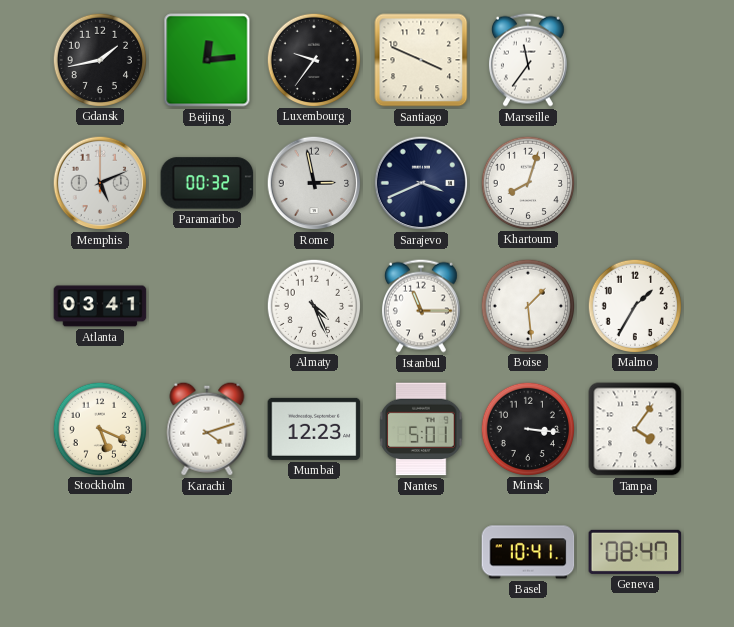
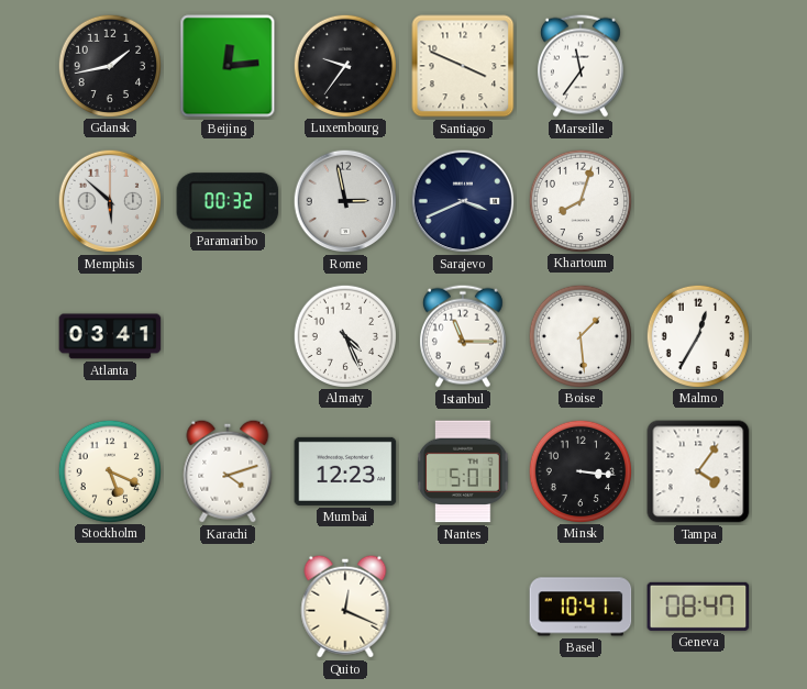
Memphis: 5:11 -> 5:52
Malmo: 1:35 -> 12:35
Quito: none -> 12:19
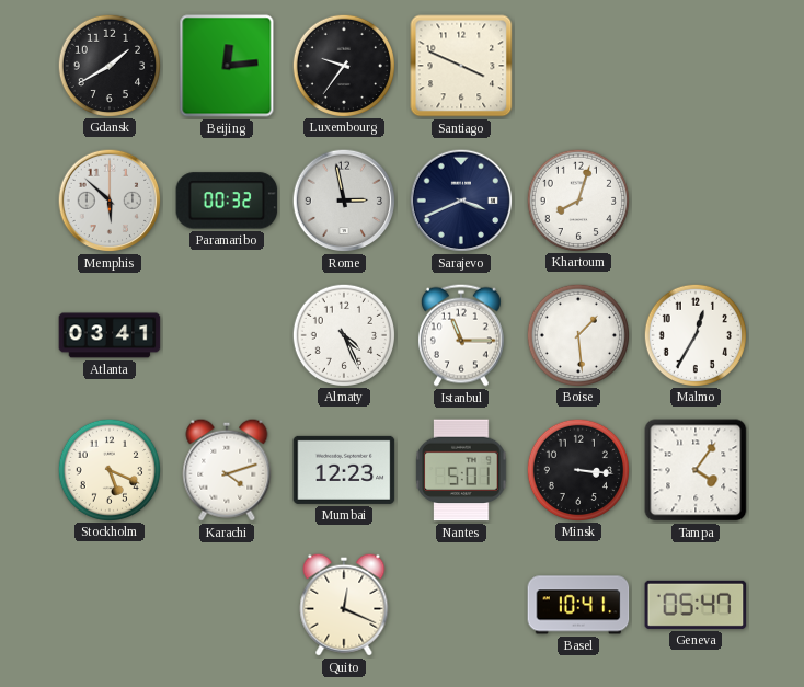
Gdansk: 1:43 -> 1:40
Marseille: 11:36 -> none
Geneva: 08:47 -> 05:47
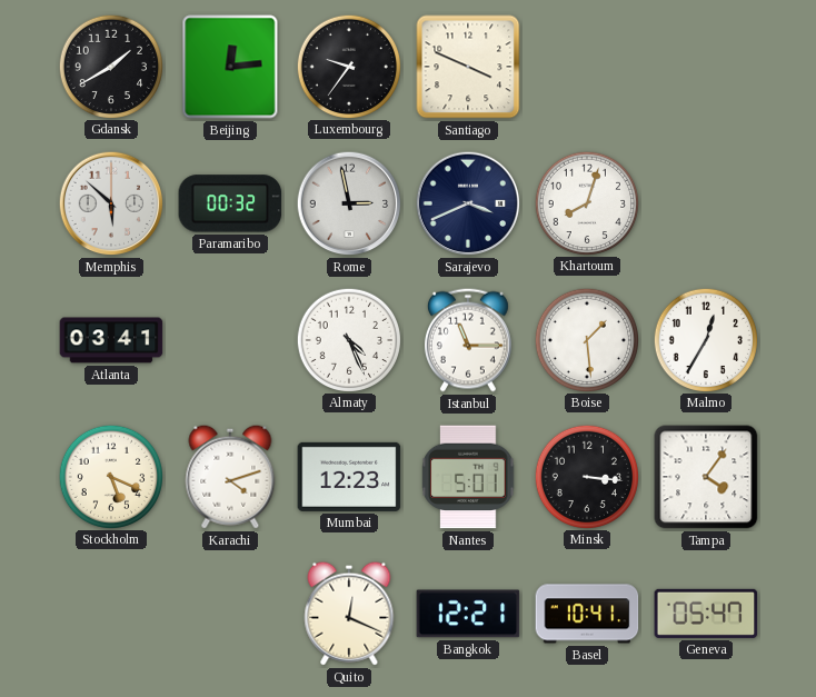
Bangkok: none -> 12:21
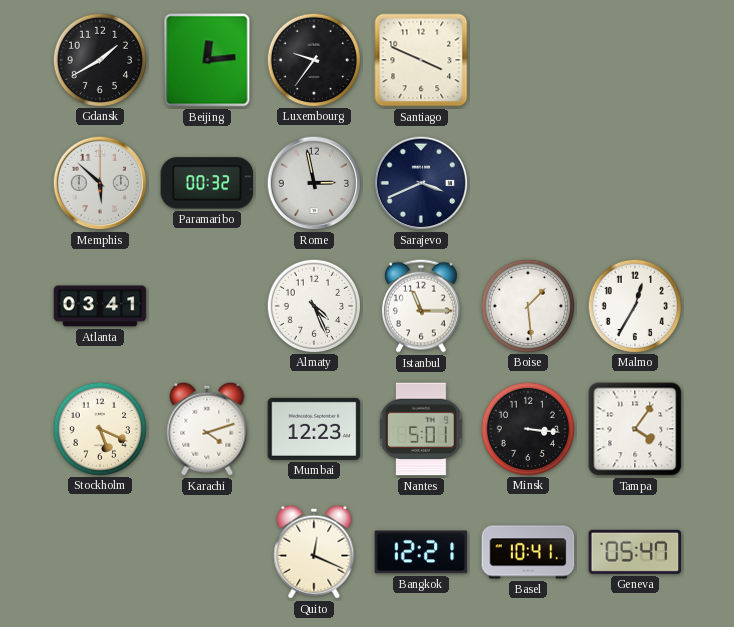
Khartoum: 8:03 -> none
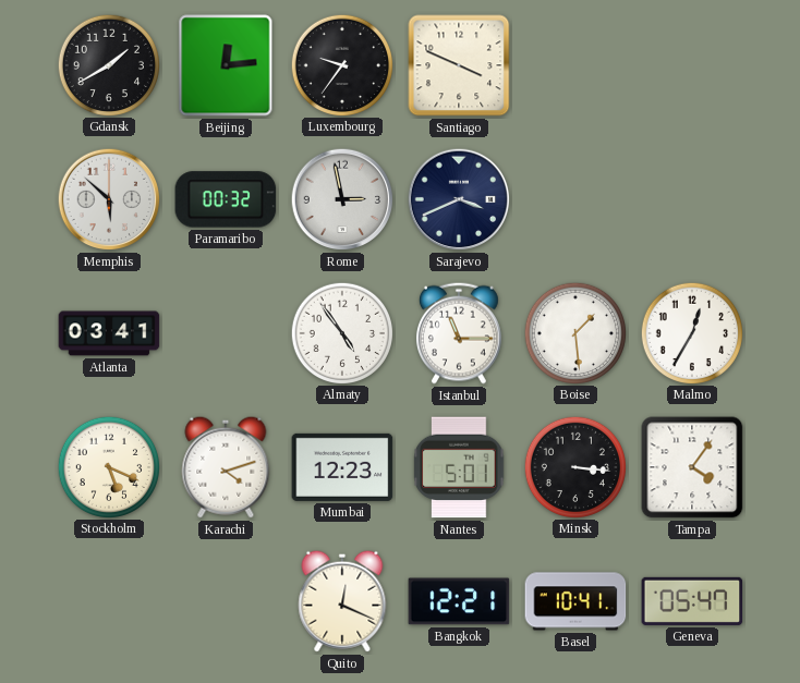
Almaty: 4:26 -> 4:54
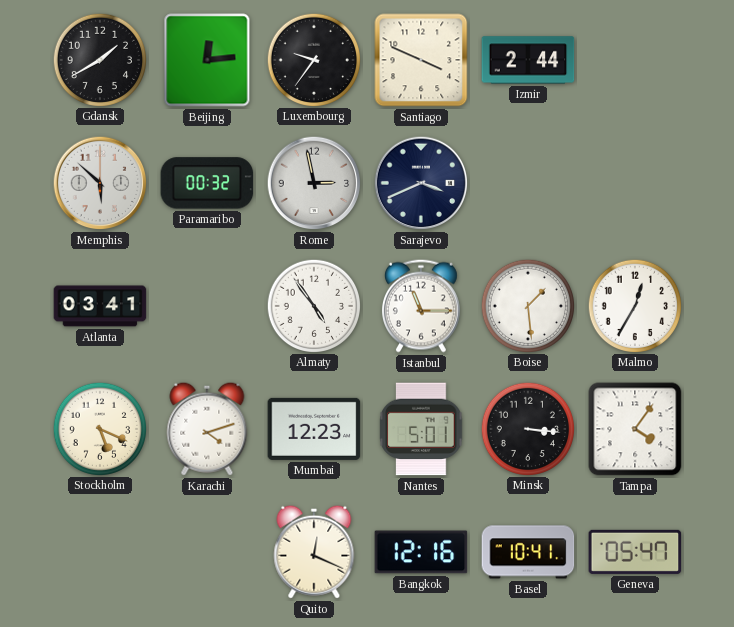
Izmir: none -> 2:44
Bangkok: 12:21 -> 12:16
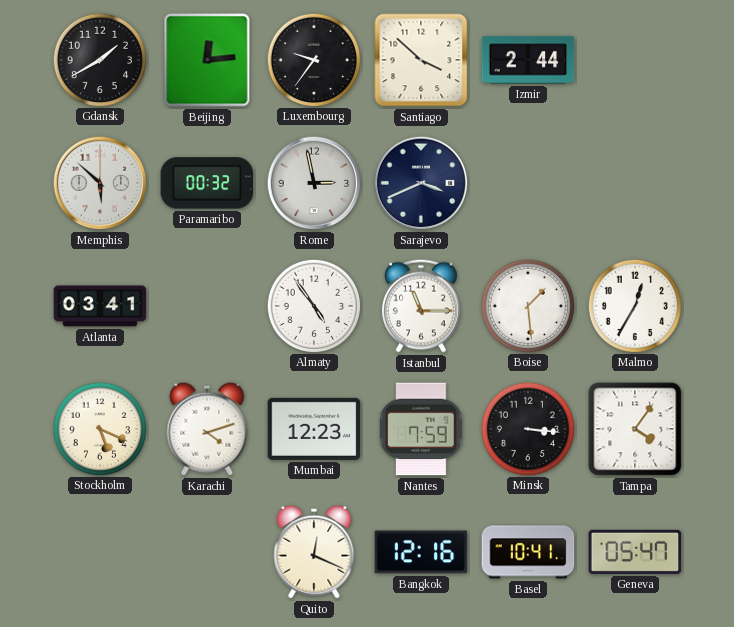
Santiago: 3:49 -> 3:52
Nantes: 5:01 -> 7:59
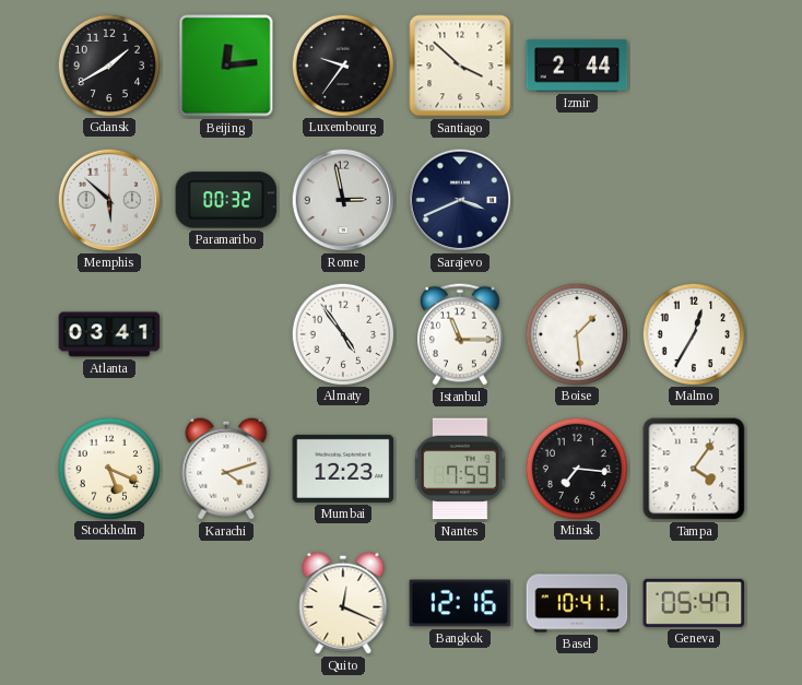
Minsk: 3:16 -> 7:16
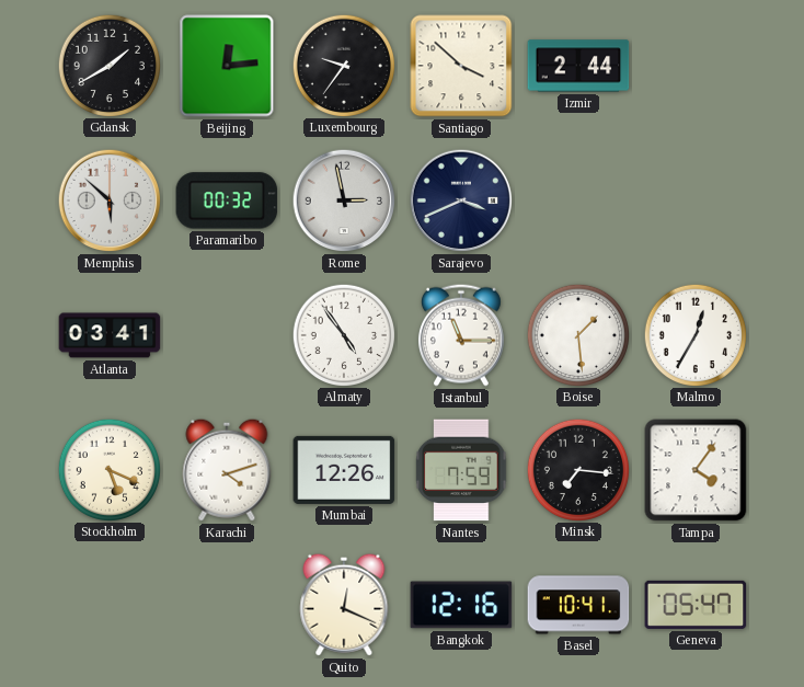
Mumbai: 12:23 -> 12:26
